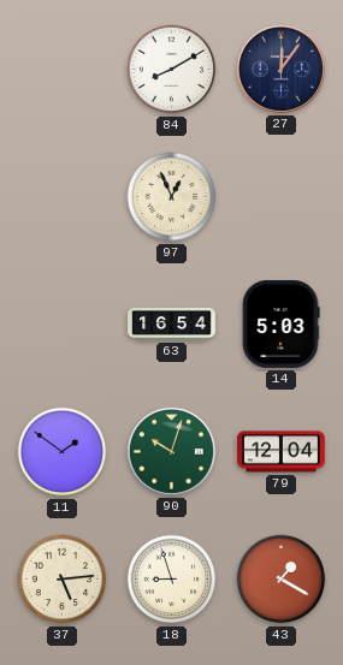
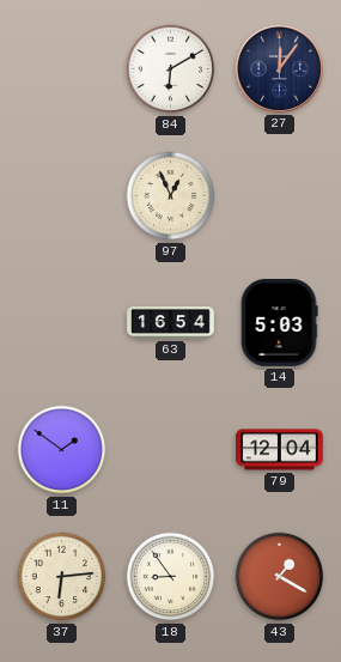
84: 8:10 -> 6:10
90: 10:03 -> none
37: 5:14 -> 6:14
18: 8:57 -> 8:54
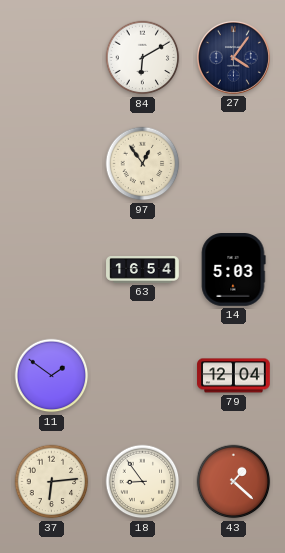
27: 12:06 -> 4:06
97: 12:56 -> 12:54
43: 1:20 -> 1:22
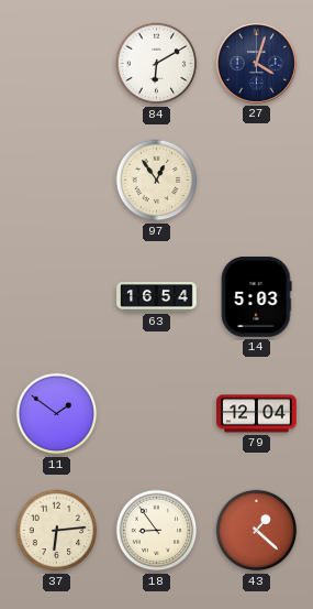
27: 4:06 -> 4:03
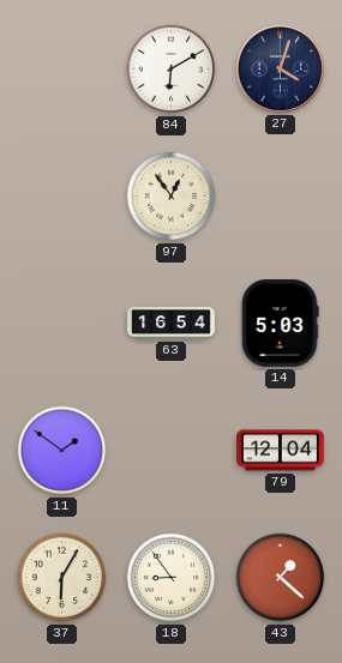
37: 6:14 -> 6:05
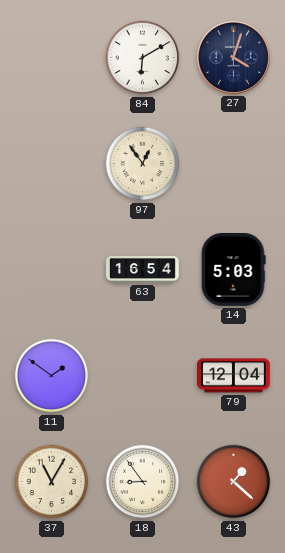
37: 6:05 -> 11:05
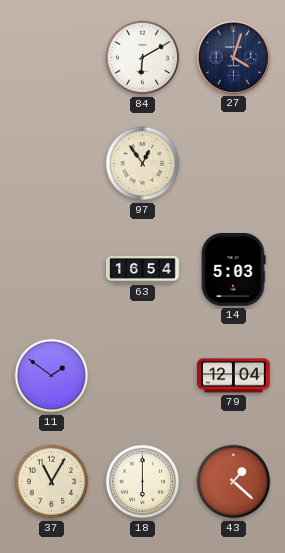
18: 8:54 -> 6:00
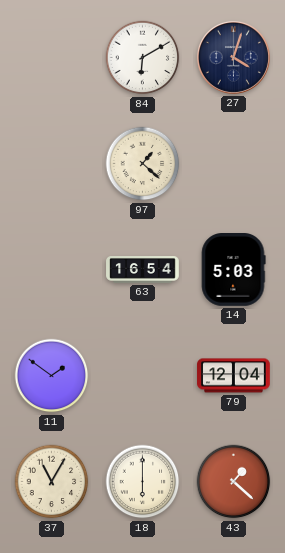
97: 12:54 -> 1:22
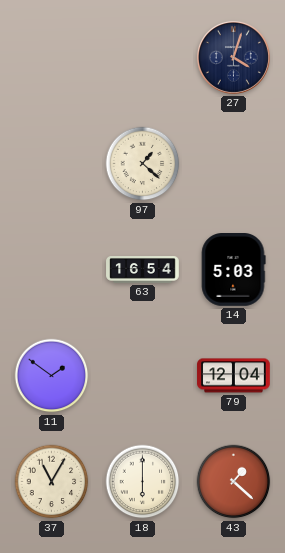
84: 6:10 -> none
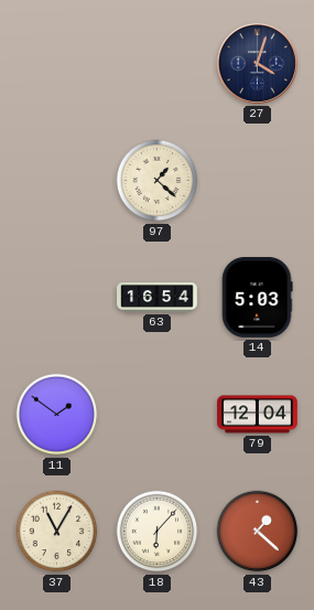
18: 6:00 -> 6:07
